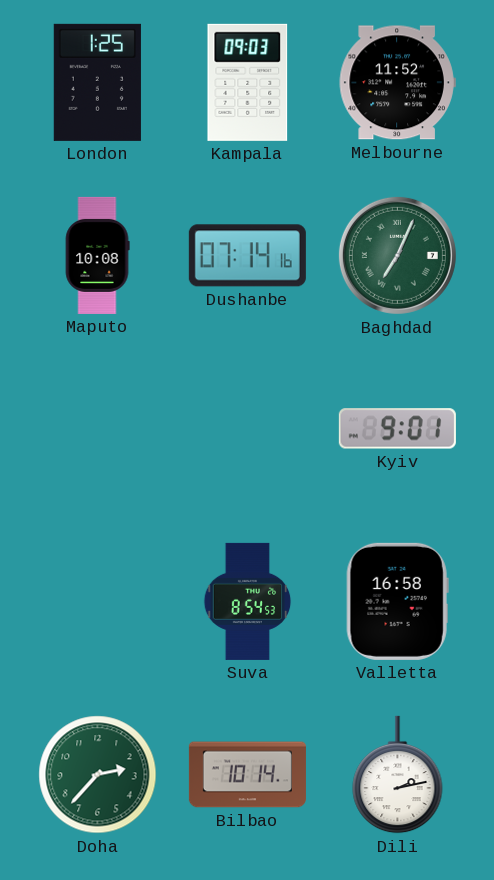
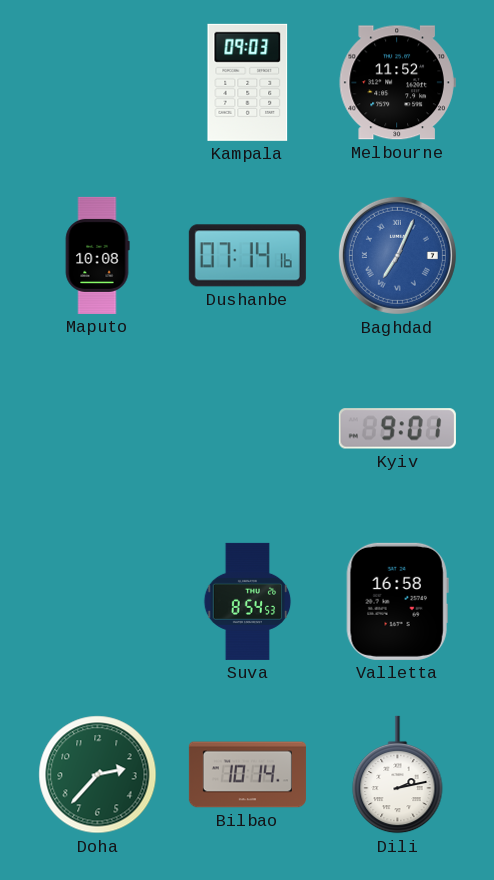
London: 1:25 -> none
Baghdad dial: green -> blue
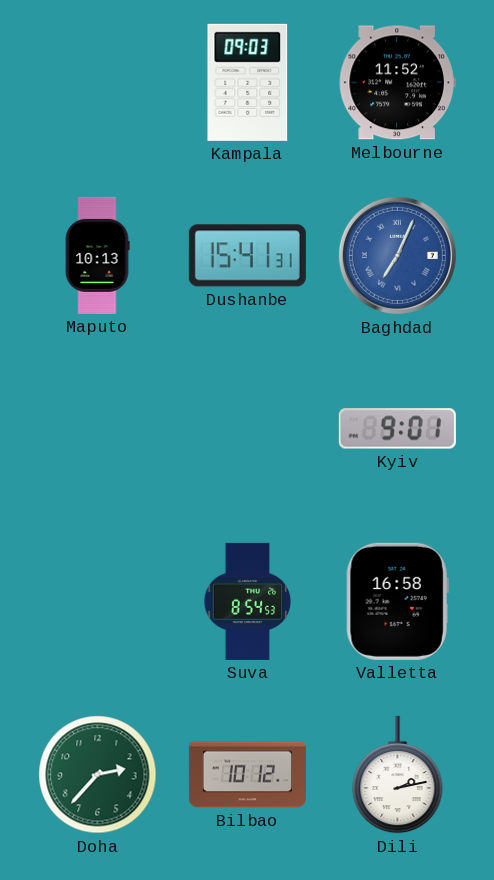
Maputo: 10:08 -> 10:13
Dushanbe: 07:14 -> 15:41
Bilbao: 10:14 -> 10:12
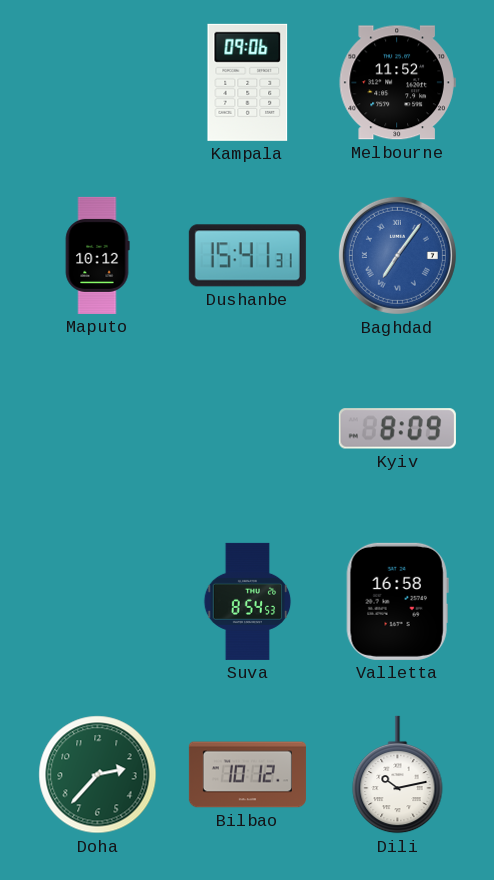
Kampala: 09:03 -> 09:06
Maputo: 10:13 -> 10:12
Baghdad: 7:04 -> 7:06
Kyiv: 9:01 -> 8:09
Dili: 2:13 -> 10:13
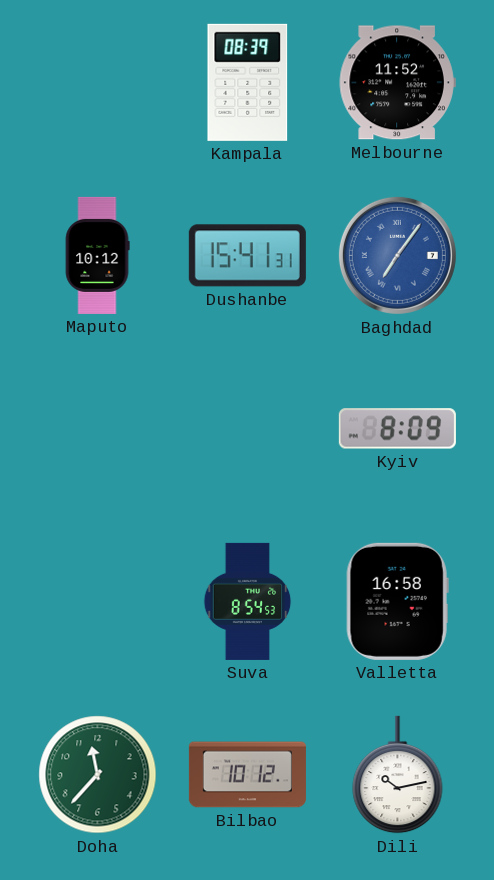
Kampala: 09:06 -> 08:39
Doha: 2:37 -> 11:37
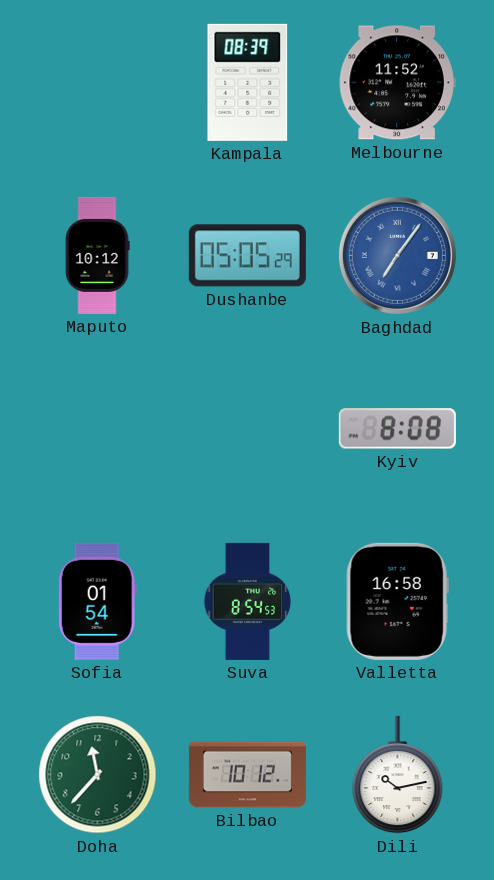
Dushanbe: 15:41 -> 05:05
Kyiv: 8:09 -> 8:08
Sofia: none -> 01:54
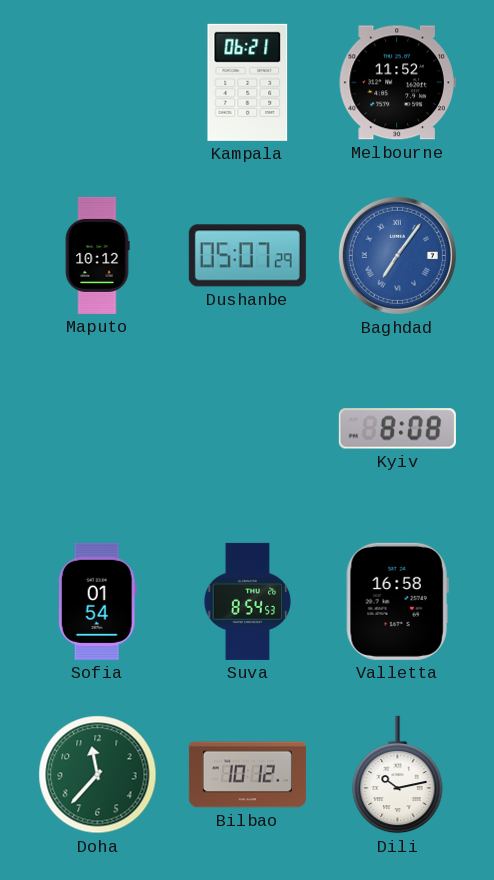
Kampala: 08:39 -> 06:21
Dushanbe: 05:05 -> 05:07
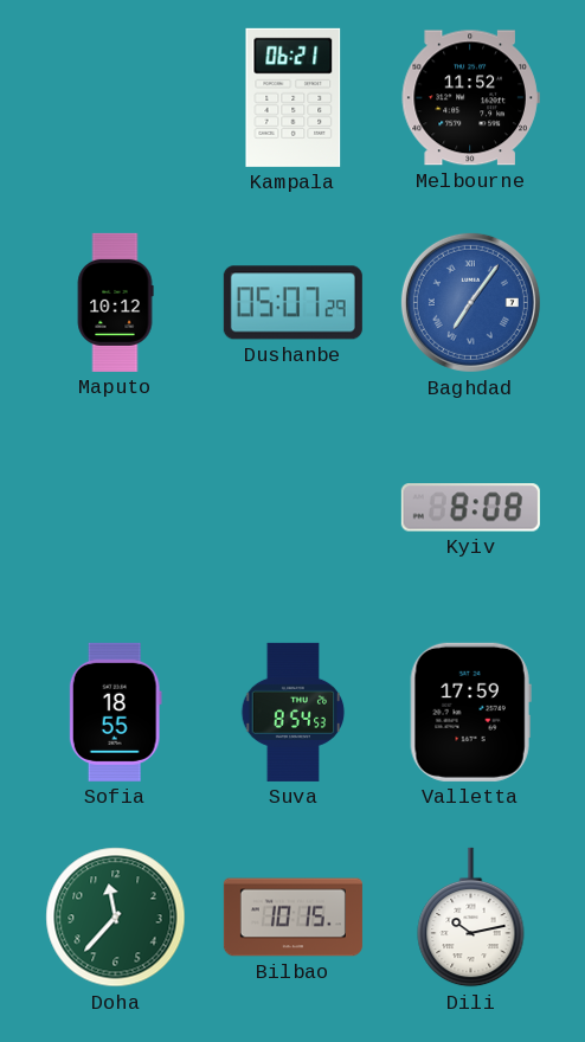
Sofia: 01:54 -> 18:55
Valletta: 16:58 -> 17:59
Bilbao: 10:12 -> 10:15
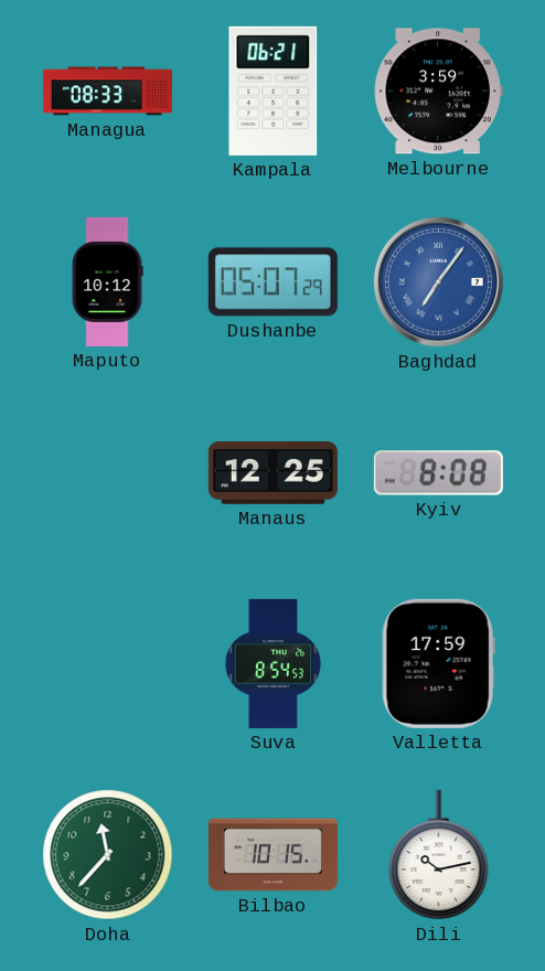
Managua: none -> 08:33
Melbourne: 11:52 -> 3:59
Manaus: none -> 12:25
Sofia: 18:55 -> none
